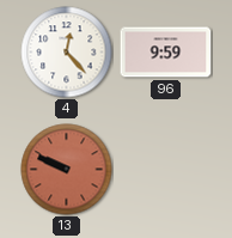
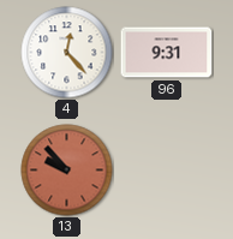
96: 9:59 -> 9:31
13: 9:49 -> 9:53
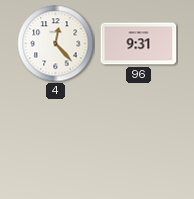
13: 9:53 -> none
